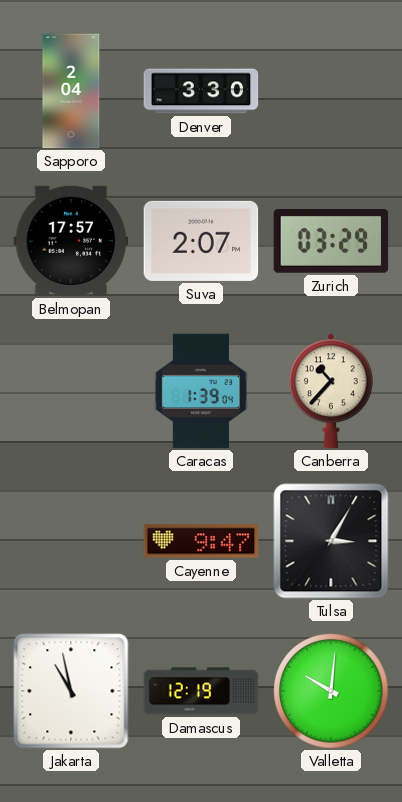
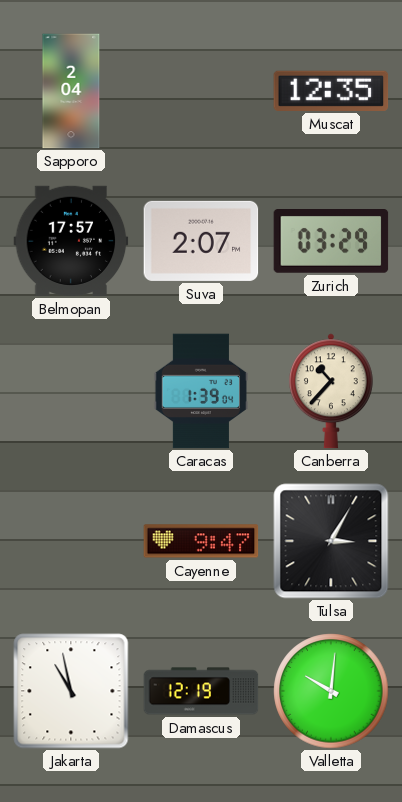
Denver: 3:30 -> none
Muscat: none -> 12:35
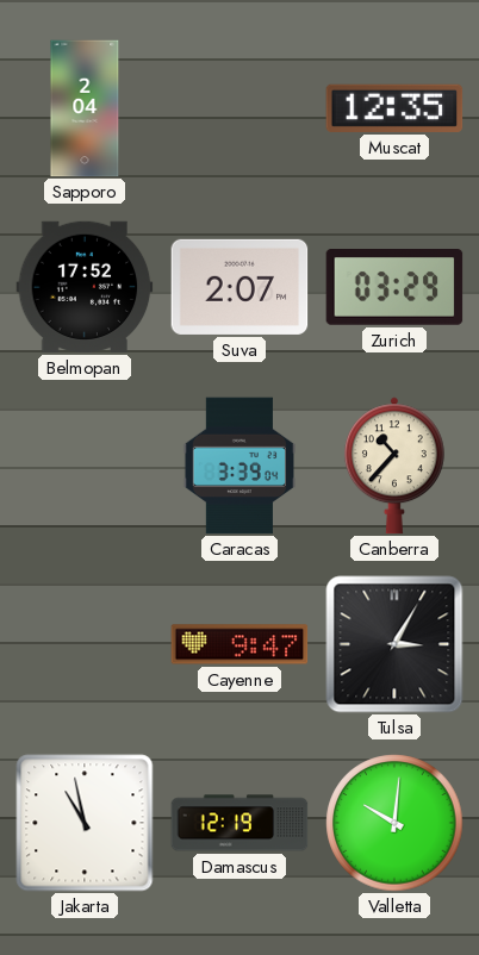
Belmopan: 17:57 -> 17:52
Caracas: 1:39 -> 3:39
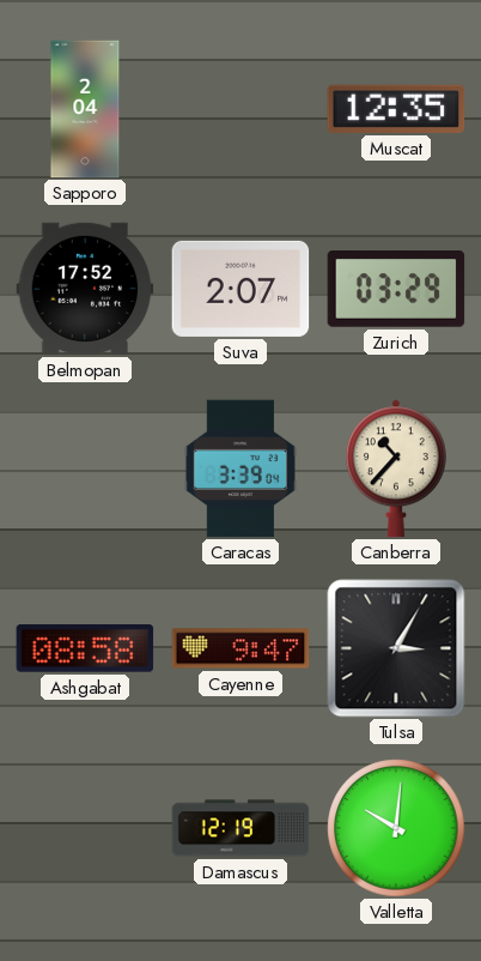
Ashgabat: none -> 08:58
Jakarta: 10:58 -> none
